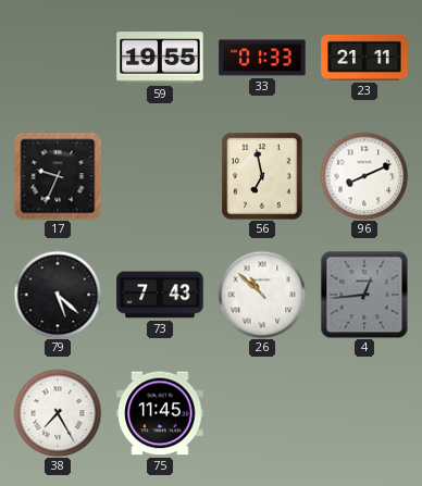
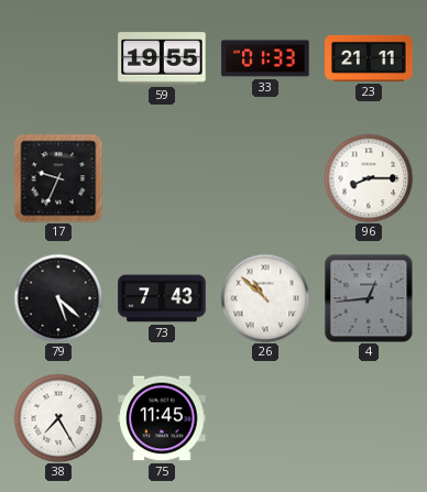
56: 6:58 -> none
96: 8:11 -> 8:15
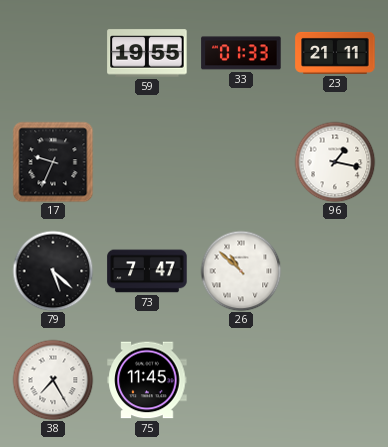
96: 8:15 -> 1:17
73: 7:43 -> 7:47
4: 12:44 -> none
